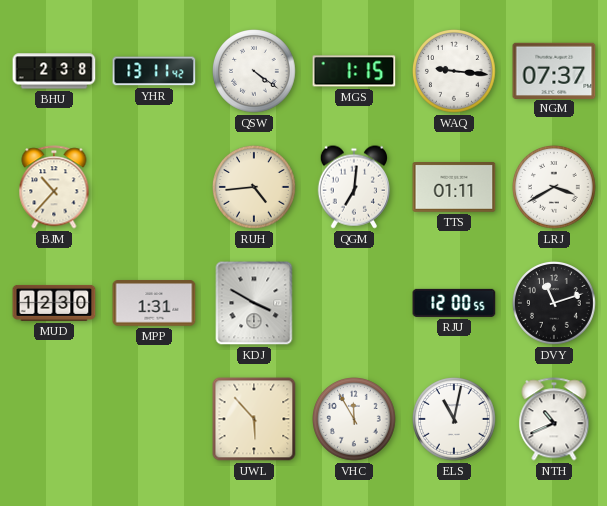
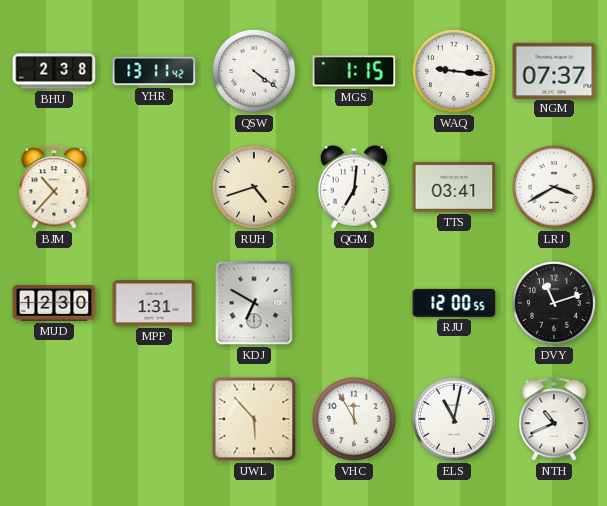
RUH: 4:44 -> 4:42
TTS: 01:11 -> 03:41
KDJ: 3:50 -> 6:50
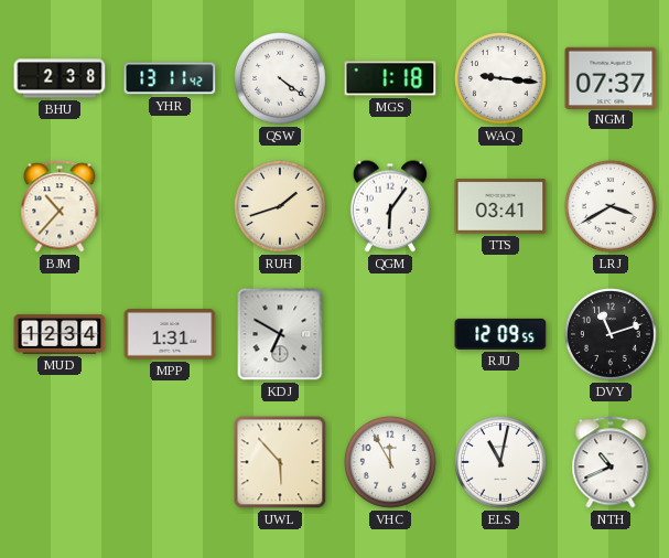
MGS: 1:15 -> 1:18
RUH: 4:42 -> 1:42
QGM: 7:01 -> 6:06
MUD: 12:30 -> 12:34
RJU: 12:00 -> 12:09
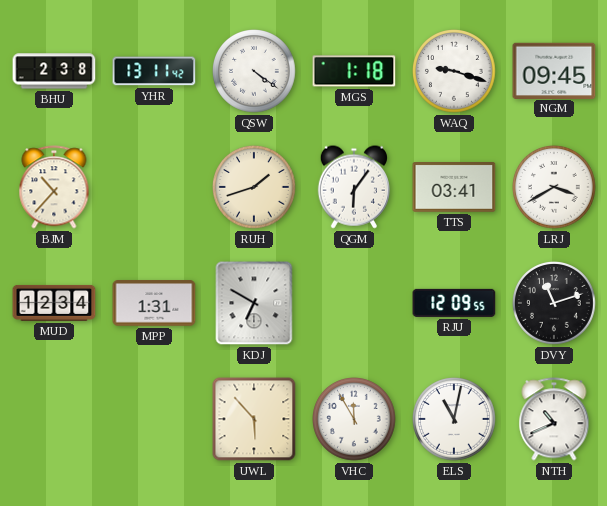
WAQ: 9:16 -> 9:18
NGM: 07:37 -> 09:45
